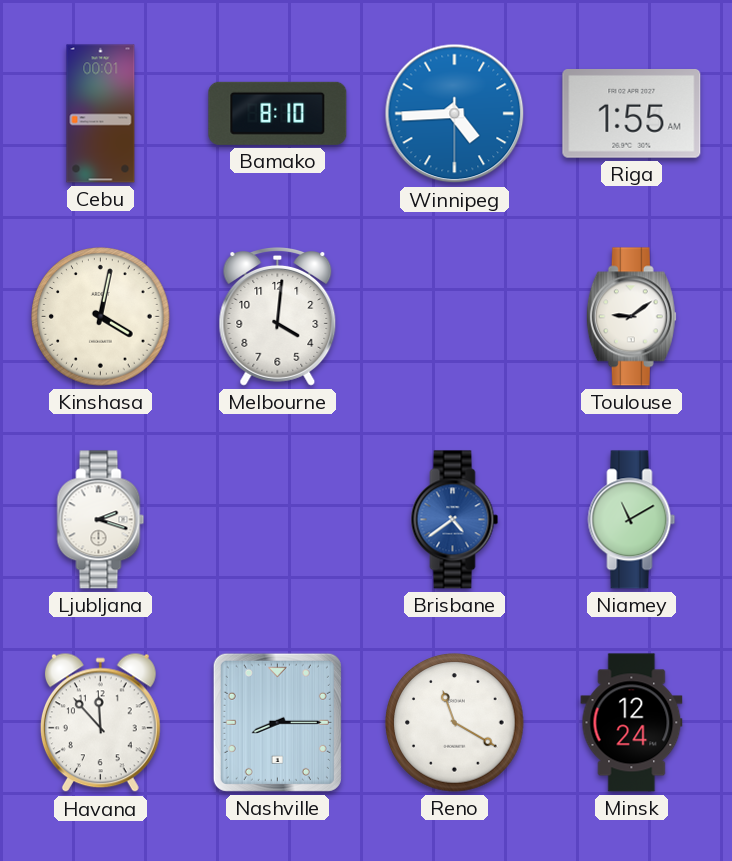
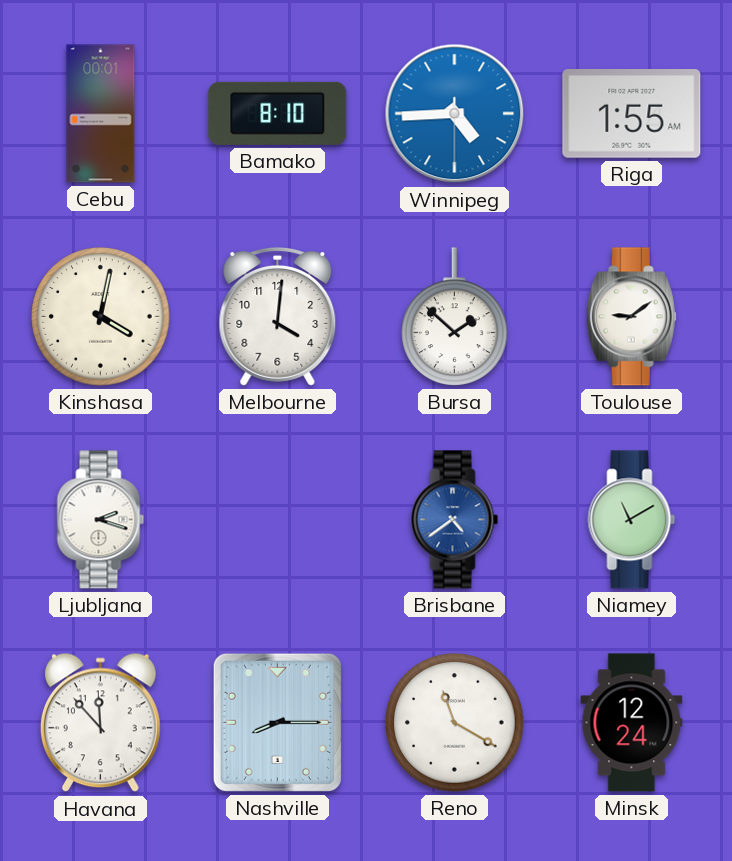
Bursa: none -> 1:52
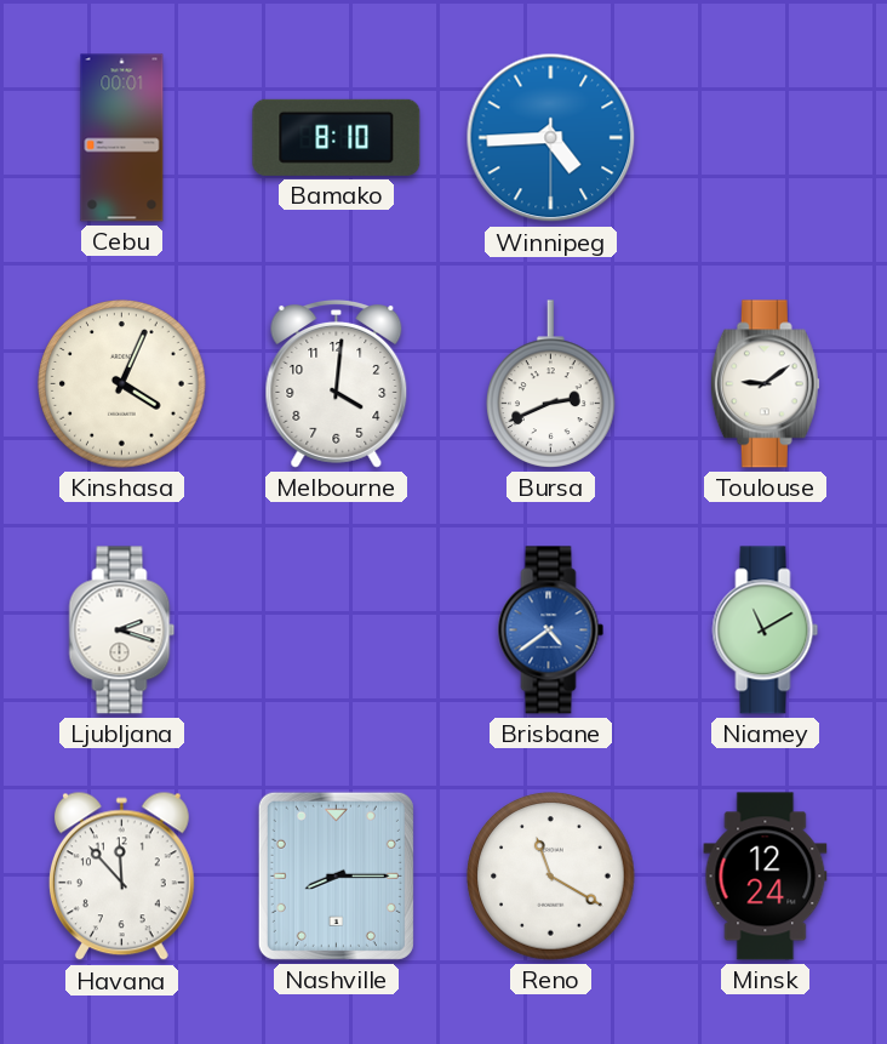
Riga: 1:55 -> none
Kinshasa: 4:02 -> 4:04
Bursa: 1:52 -> 2:41
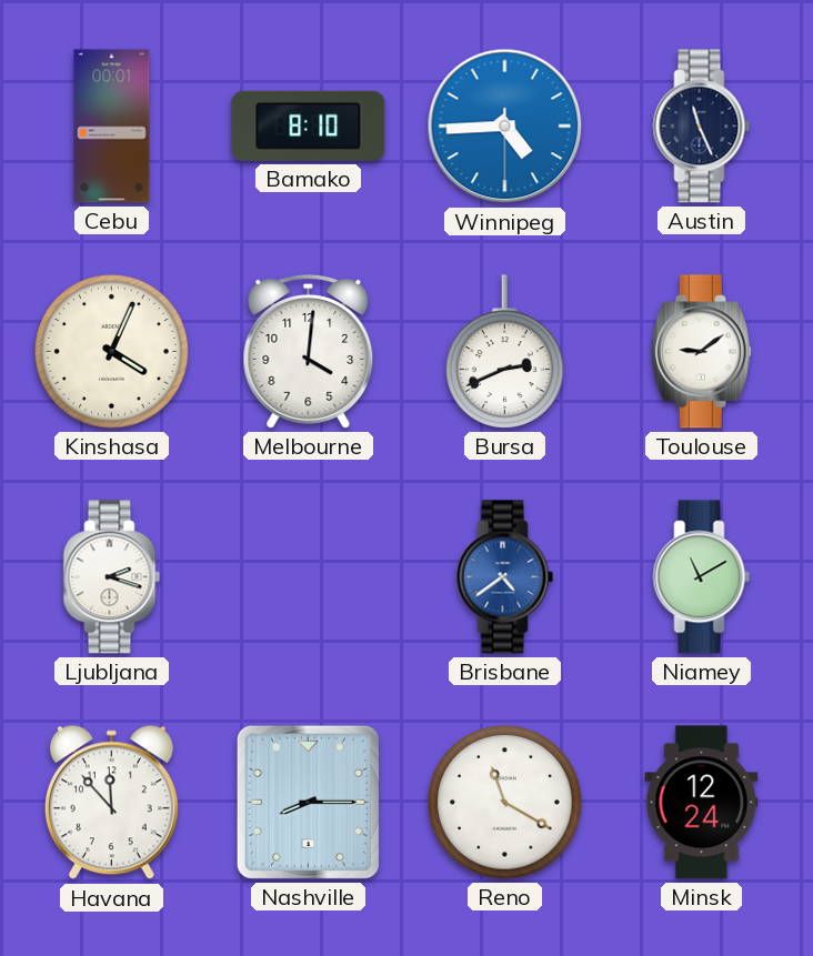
Austin: none -> 11:26
